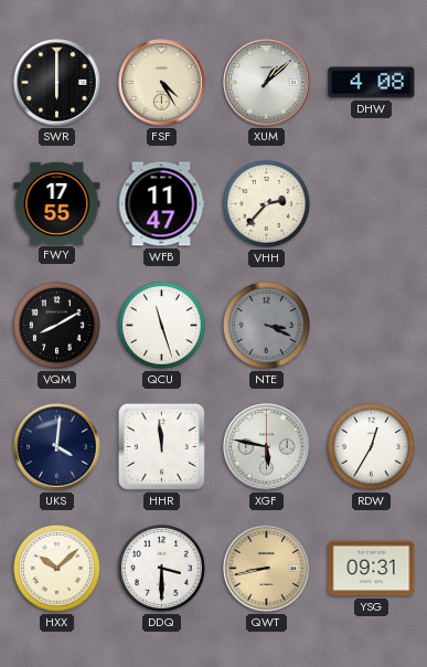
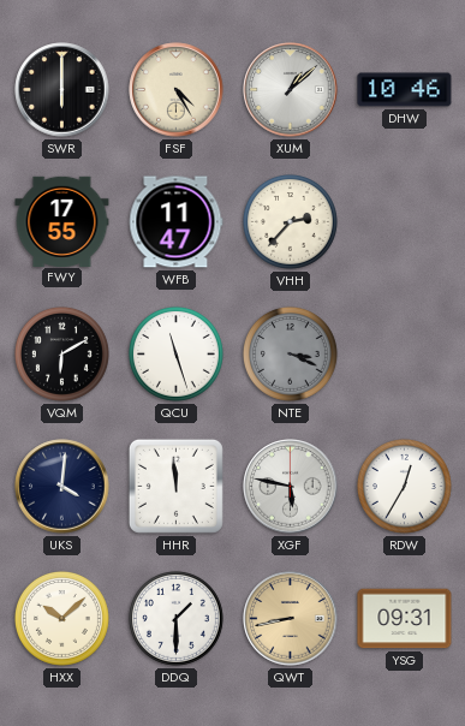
DHW: 4:08 -> 10:46
VQM: 8:10 -> 6:10
DDQ: 3:30 -> 1:30
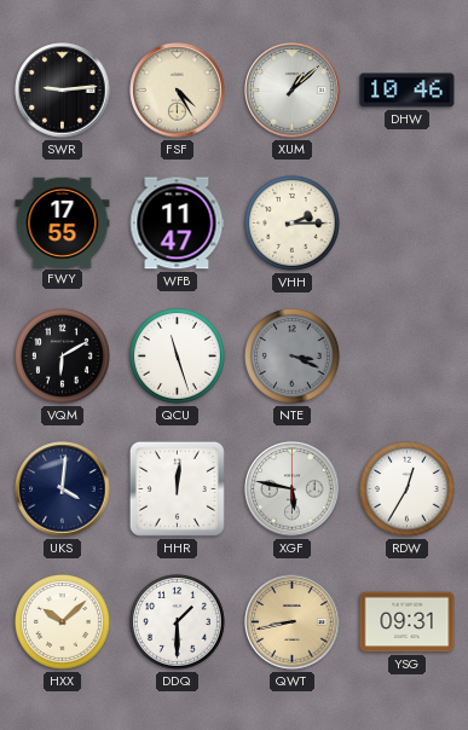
SWR: 6:00 -> 9:14
VHH: 2:37 -> 2:15
HHR: 11:59 -> 12:01
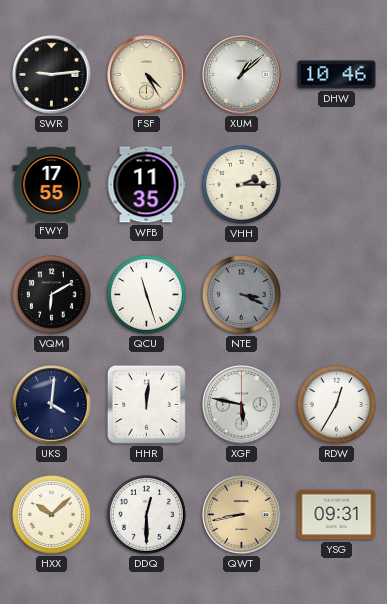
WFB: 11:47 -> 11:35
DDQ: 1:30 -> 12:30
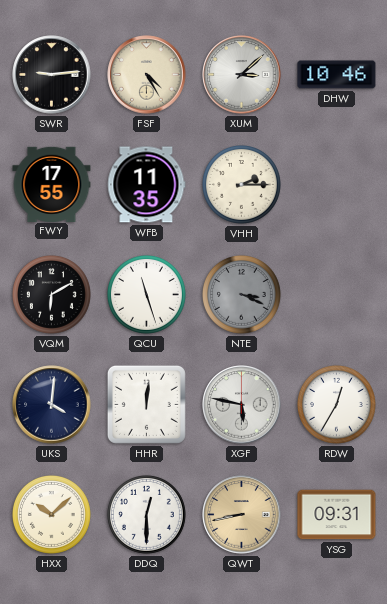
XUM: 1:08 -> 3:08
